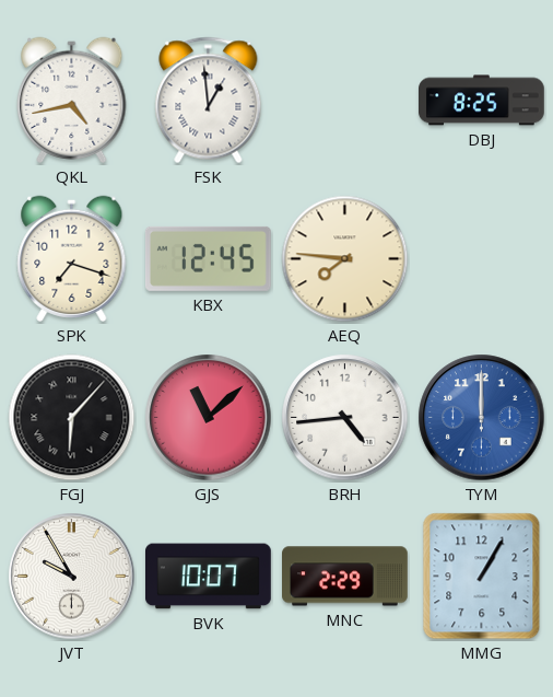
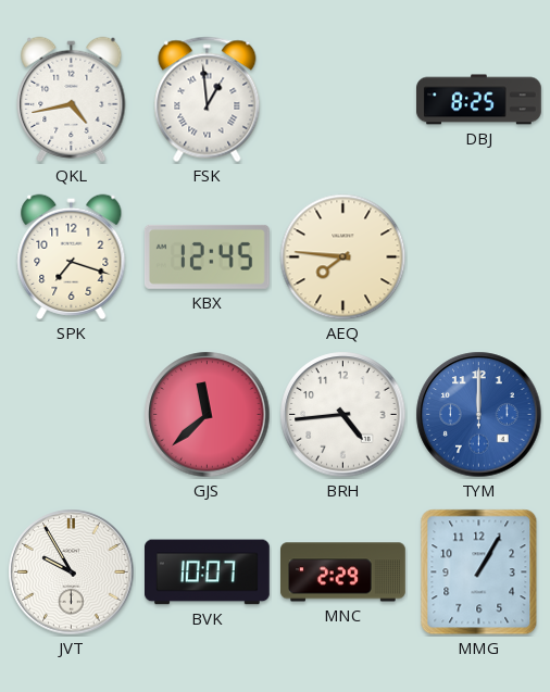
FGJ: 6:07 -> none
GJS: 11:08 -> 11:38
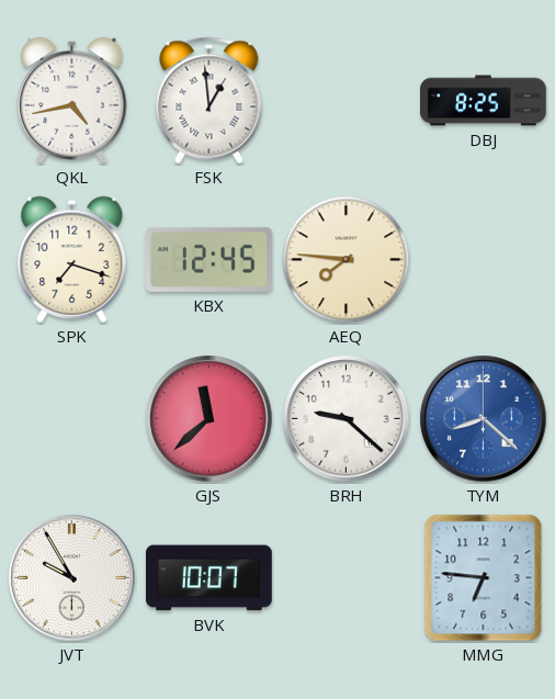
BRH: 4:44 -> 9:22
TYM: 12:00 -> 8:22
MNC: 2:29 -> none
MMG: 1:05 -> 6:46
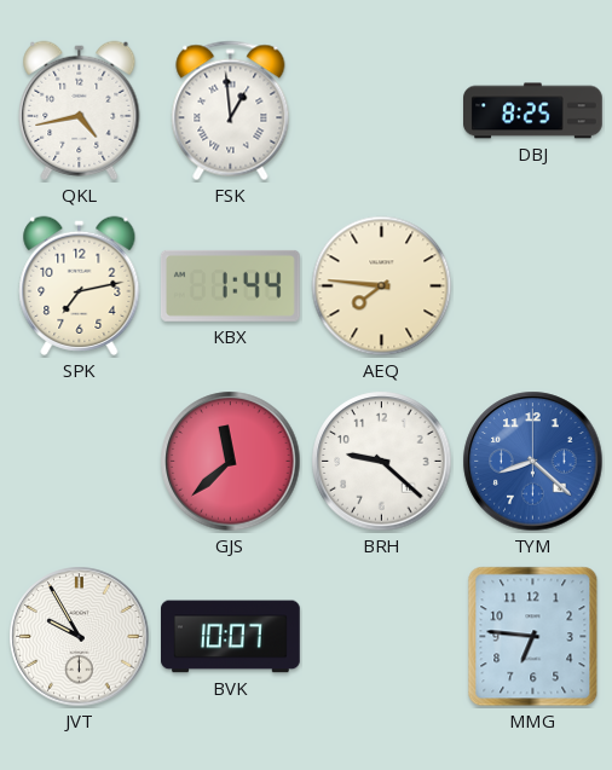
SPK: 7:18 -> 7:13
KBX: 12:45 -> 1:44
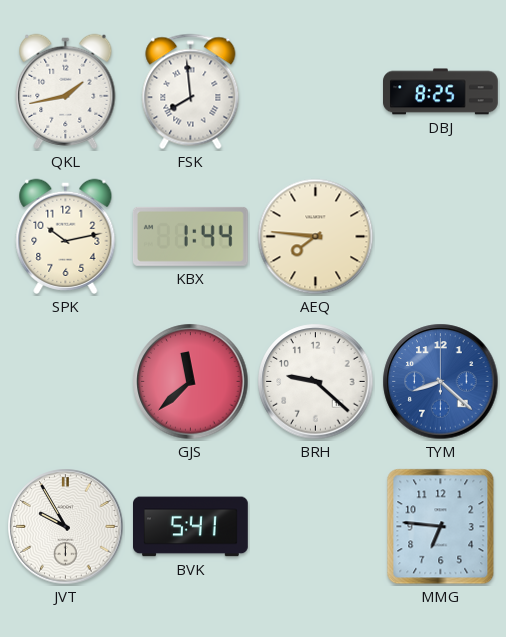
QKL: 4:43 -> 1:43
FSK: 12:59 -> 7:59
SPK: 7:13 -> 10:13
BVK: 10:07 -> 5:41
